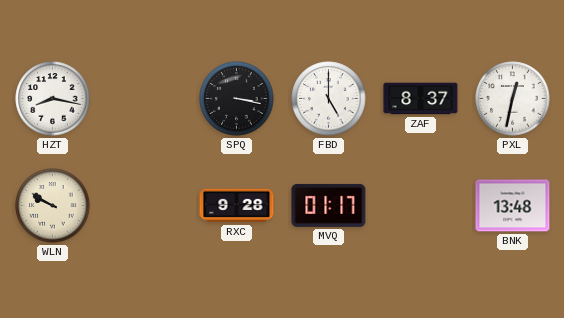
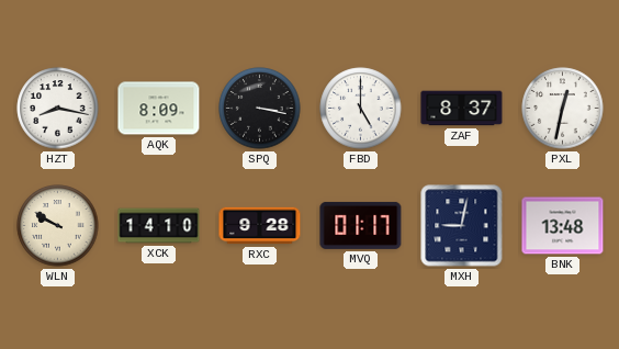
AQK: none -> 8:09
XCK: none -> 14:10
MXH: none -> 9:02
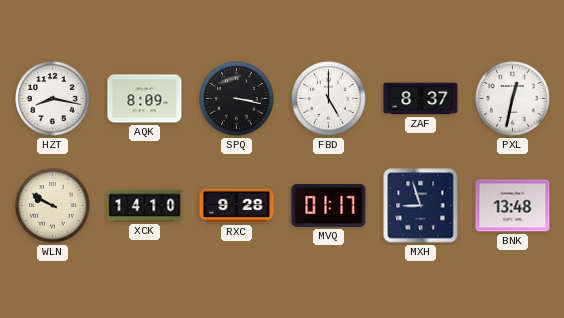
MXH: 9:02 -> 8:57
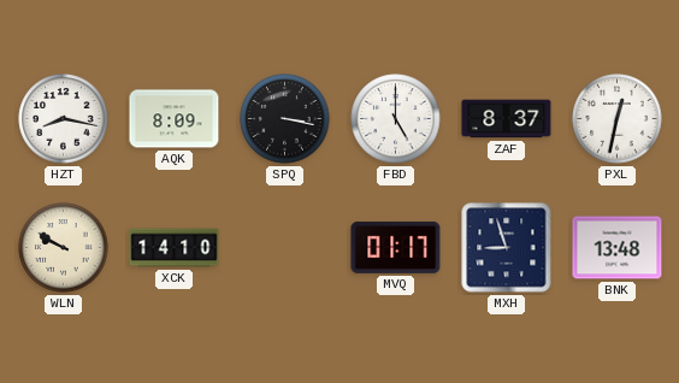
RXC: 9:28 -> none
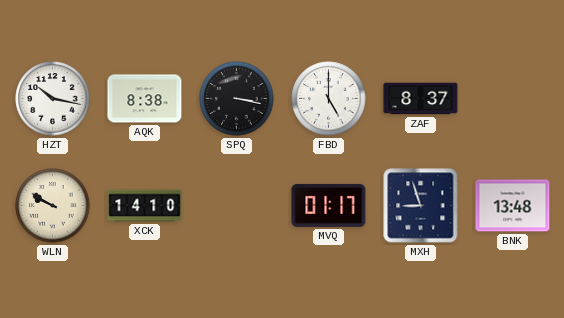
HZT: 8:17 -> 10:17
AQK: 8:09 -> 8:38
PXL: 12:32 -> none
